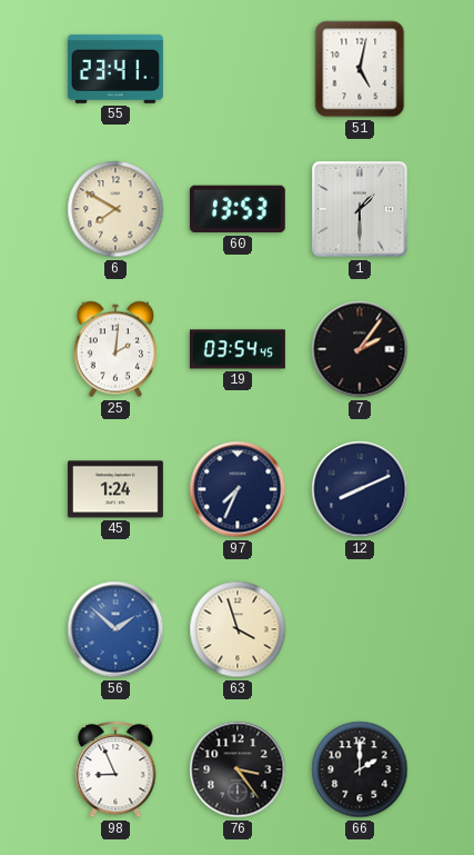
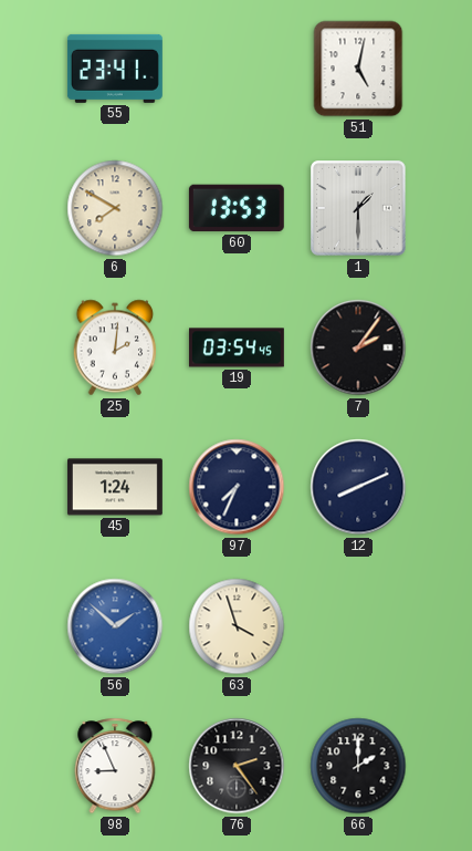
76: 3:24 -> 2:24
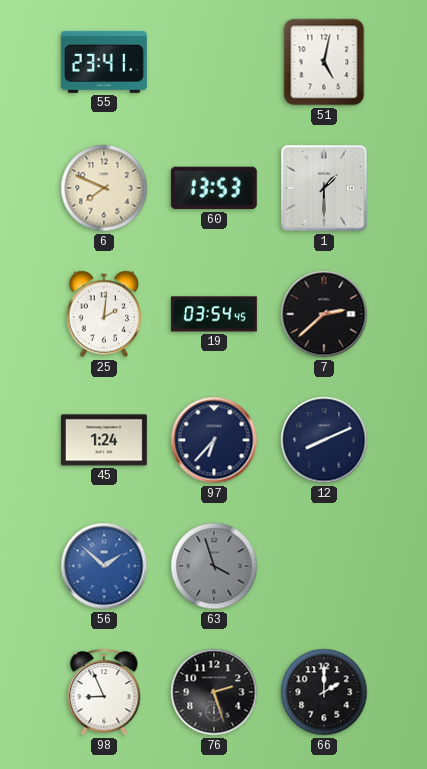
6: 7:50 -> 7:49
7: 2:06 -> 2:38
97: 7:34 -> 6:37
63 dial: cream -> grey
76: 2:24 -> 2:27
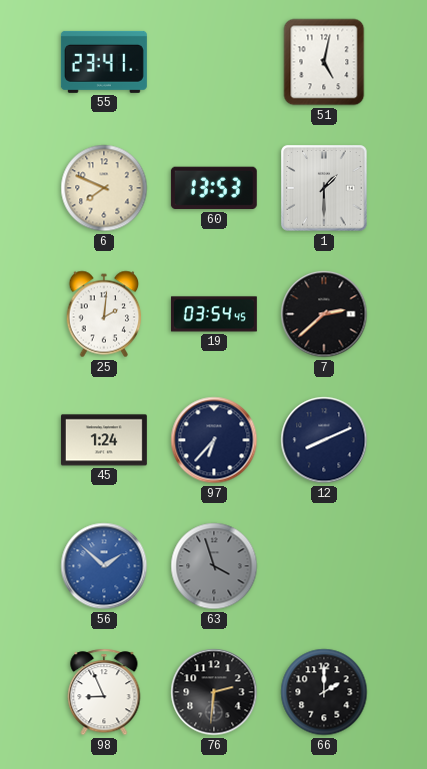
76: 2:27 -> 2:31
